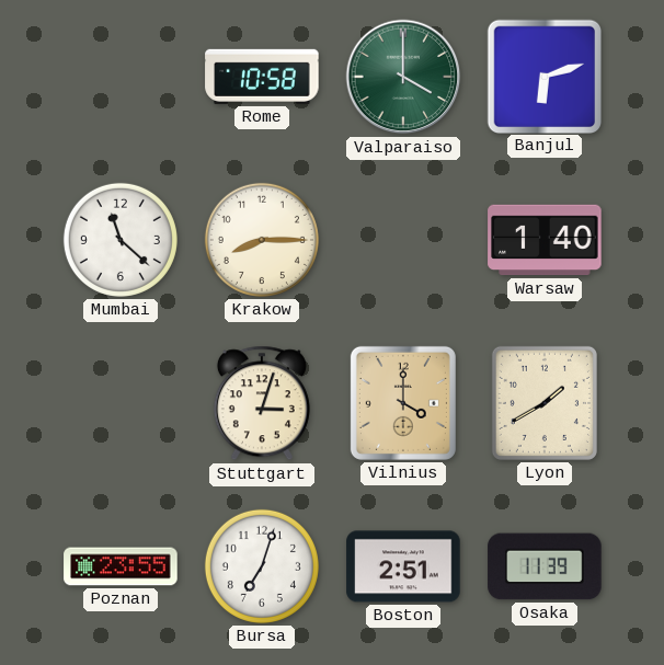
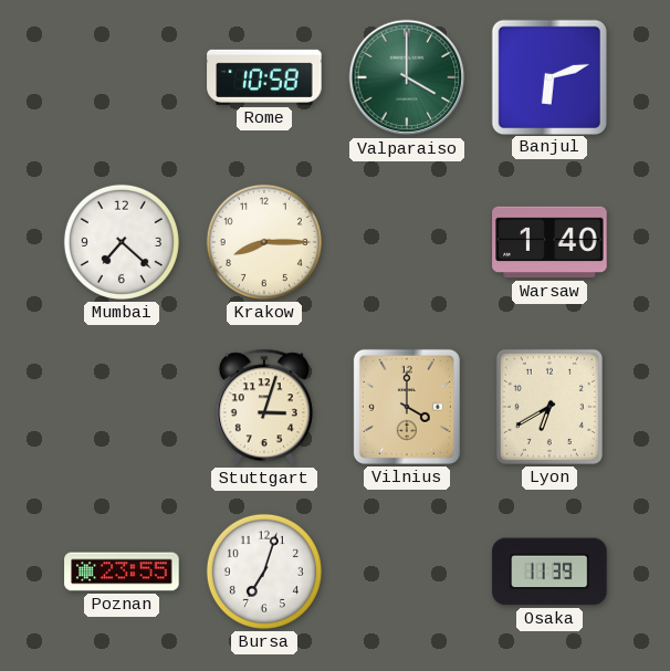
Mumbai: 11:22 -> 7:22
Lyon: 1:40 -> 6:40
Boston: 2:51 -> none
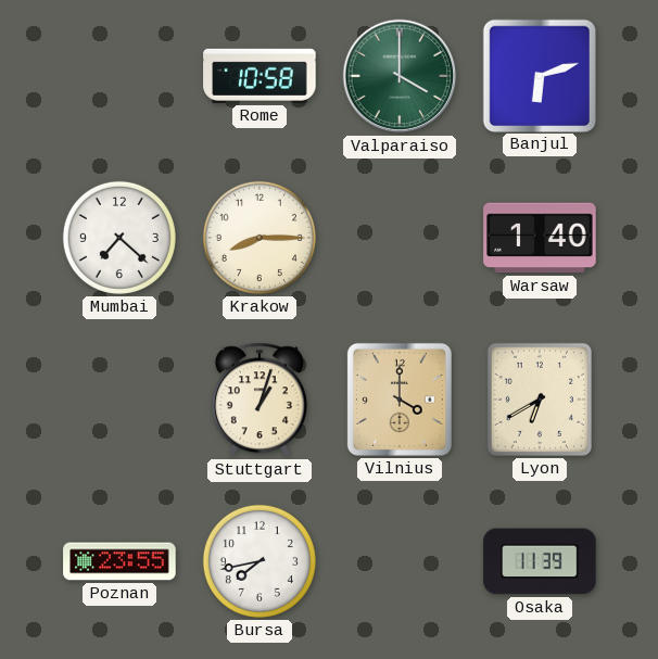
Stuttgart: 3:03 -> 1:03
Bursa: 7:03 -> 7:43
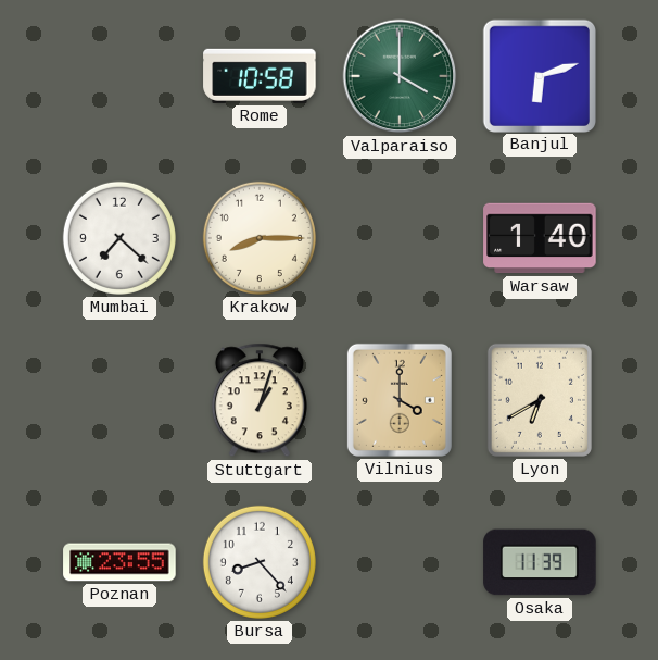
Bursa: 7:43 -> 8:23
